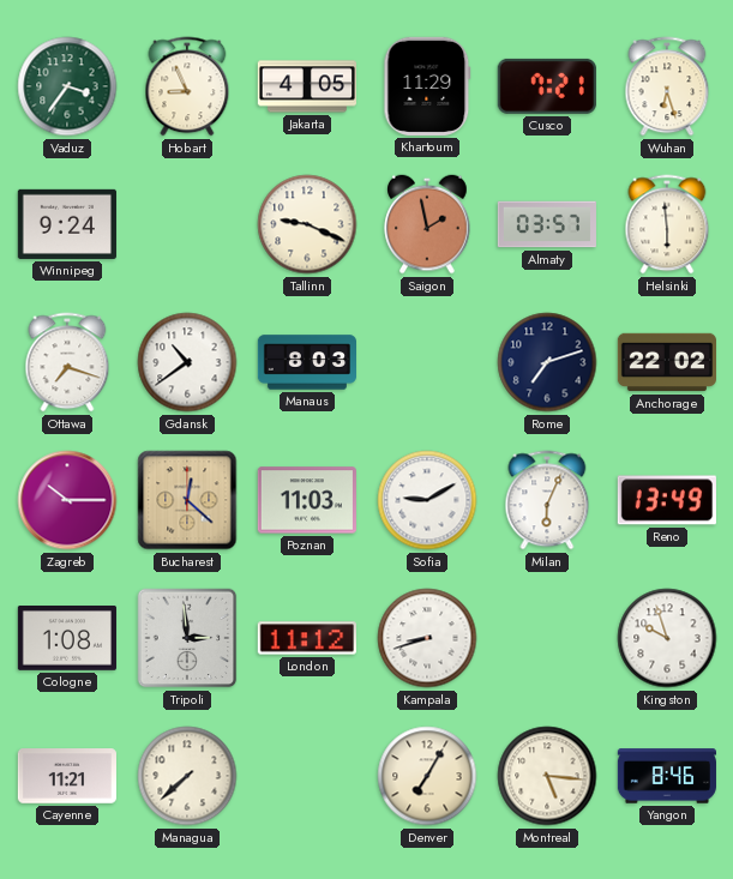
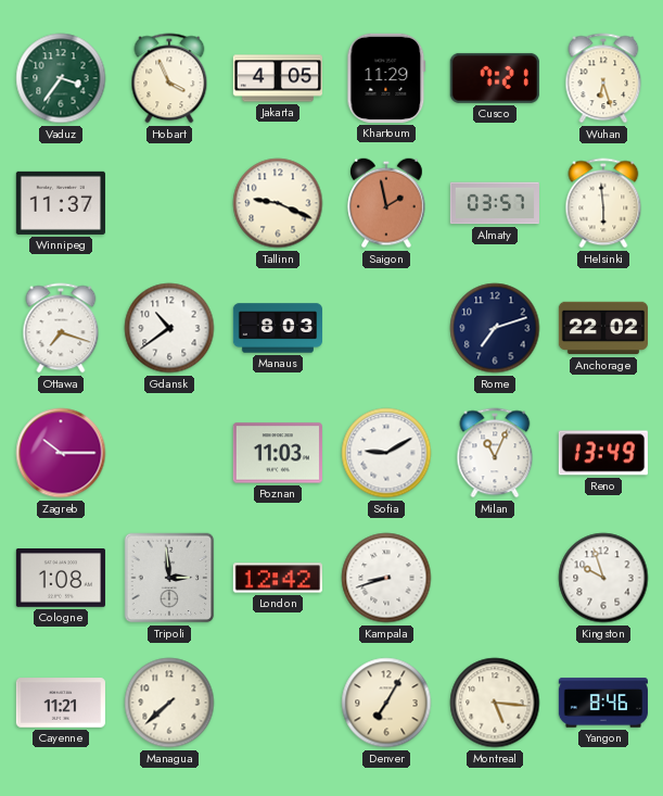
Hobart: 8:56 -> 3:56
Winnipeg: 9:24 -> 11:37
Bucharest: 12:22 -> none
Milan: 6:04 -> 11:04
London: 11:12 -> 12:42
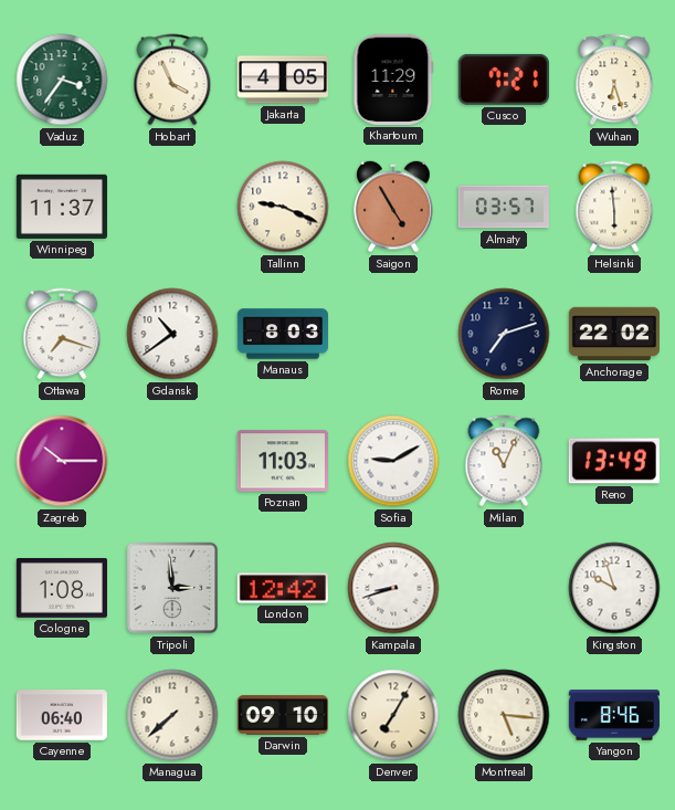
Saigon: 1:58 -> 4:55
Cayenne: 11:21 -> 06:40
Darwin: none -> 09:10
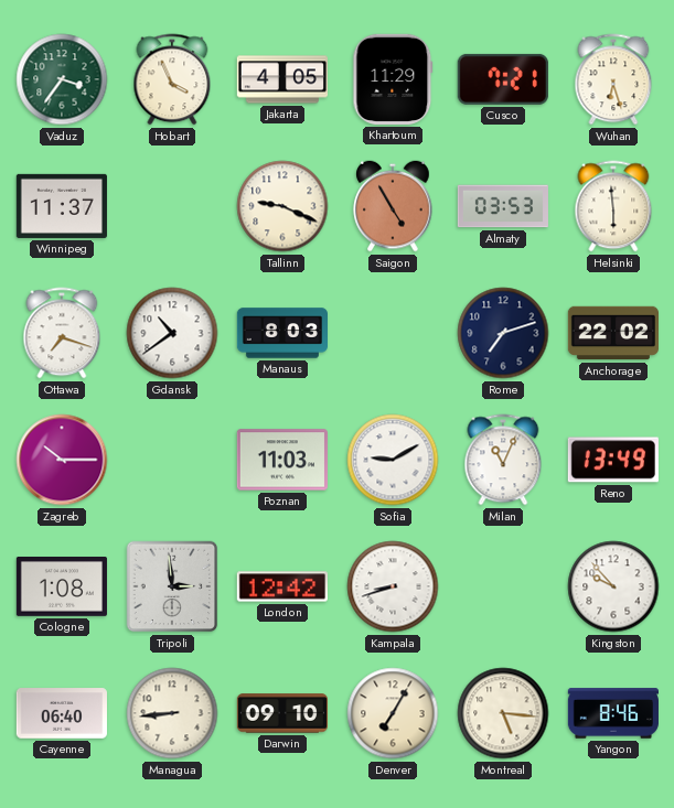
Almaty: 03:57 -> 03:53
Kingston: 9:57 -> 9:53
Managua: 7:38 -> 8:44
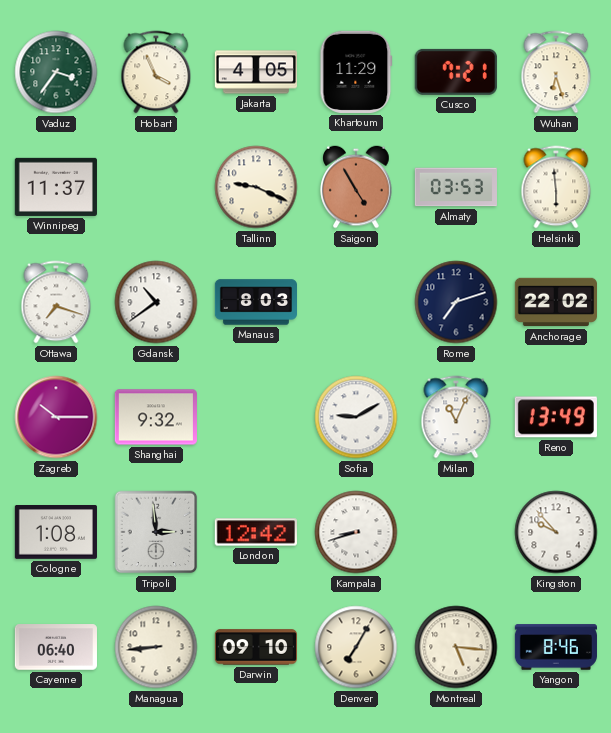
Shanghai: none -> 9:32
Poznan: 11:03 -> none
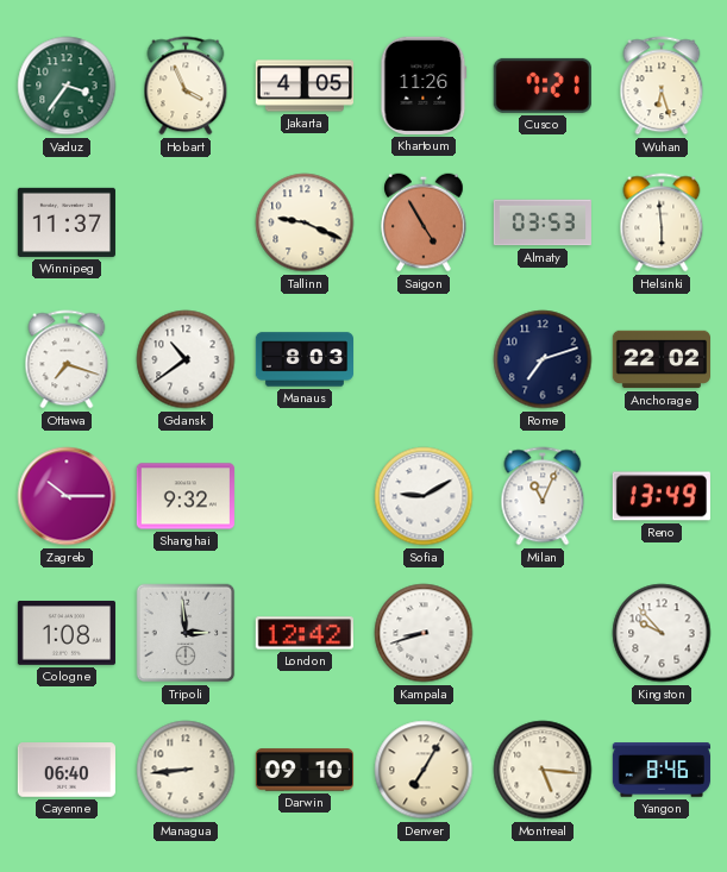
Khartoum: 11:29 -> 11:26
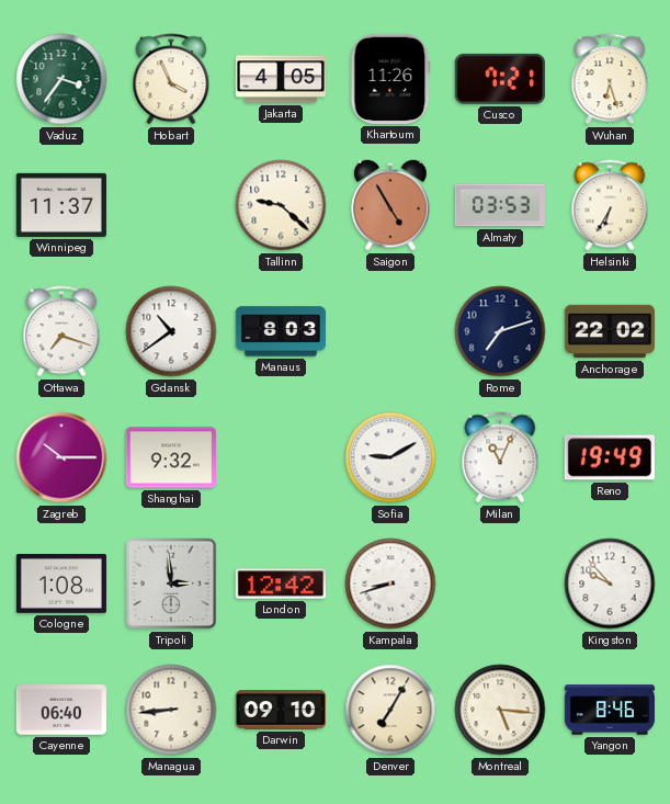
Tallinn: 9:19 -> 9:22
Helsinki: 5:59 -> 6:35
Reno: 13:49 -> 19:49
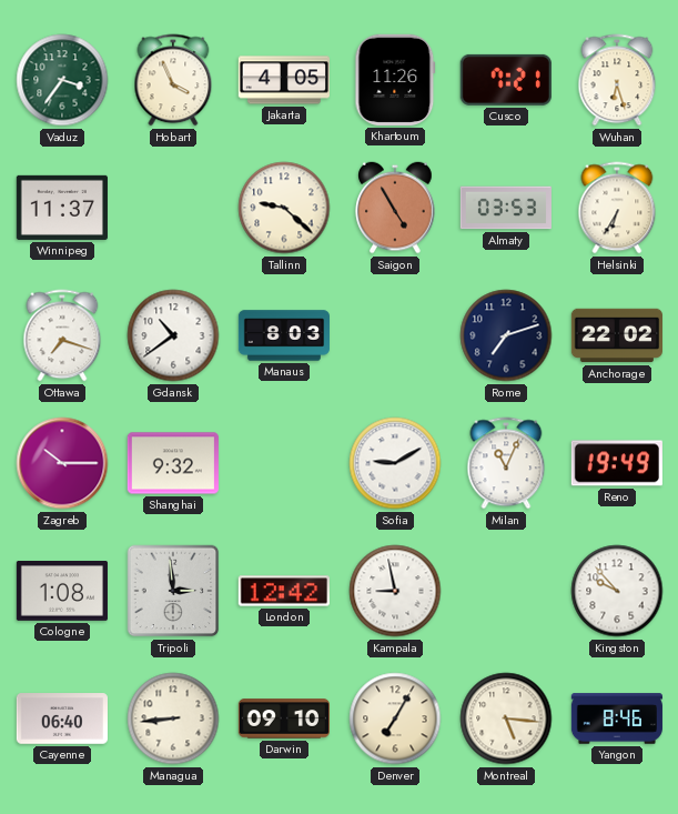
Kampala: 8:42 -> 8:58
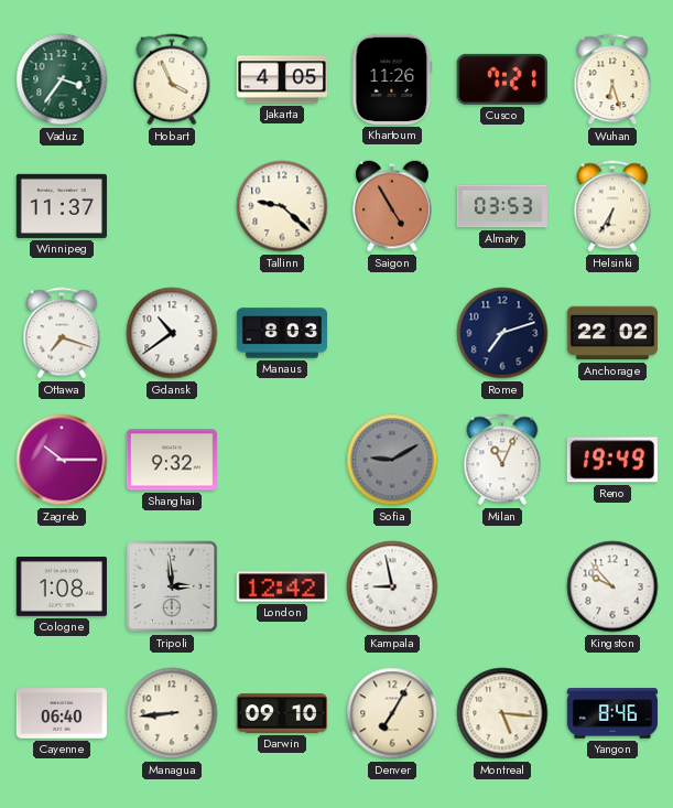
Sofia dial: white -> grey
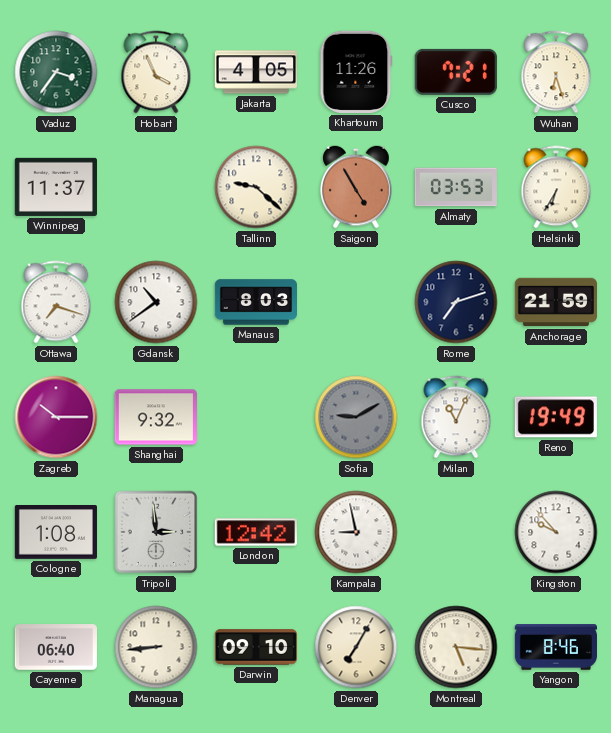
Anchorage: 22:02 -> 21:59
